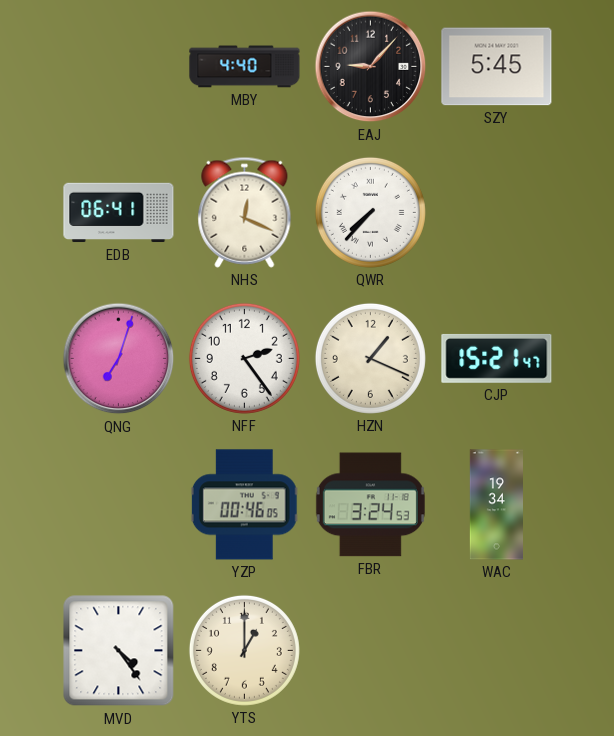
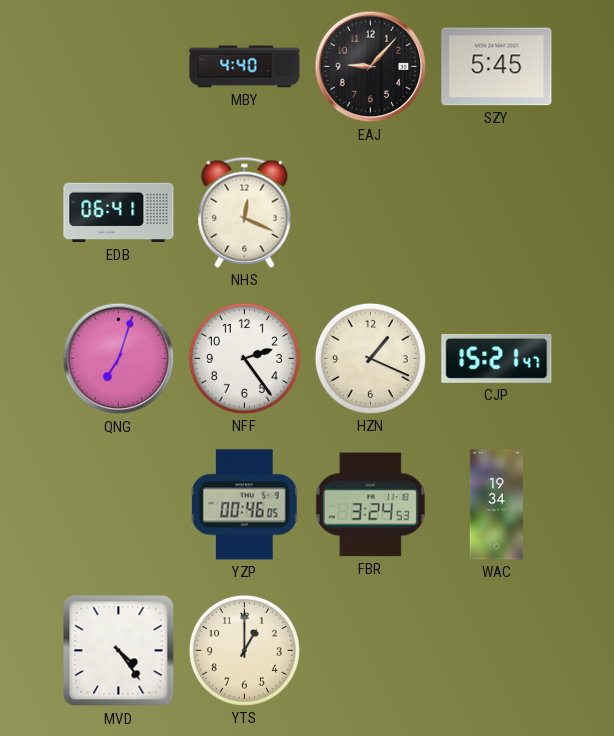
QWR: 7:37 -> none
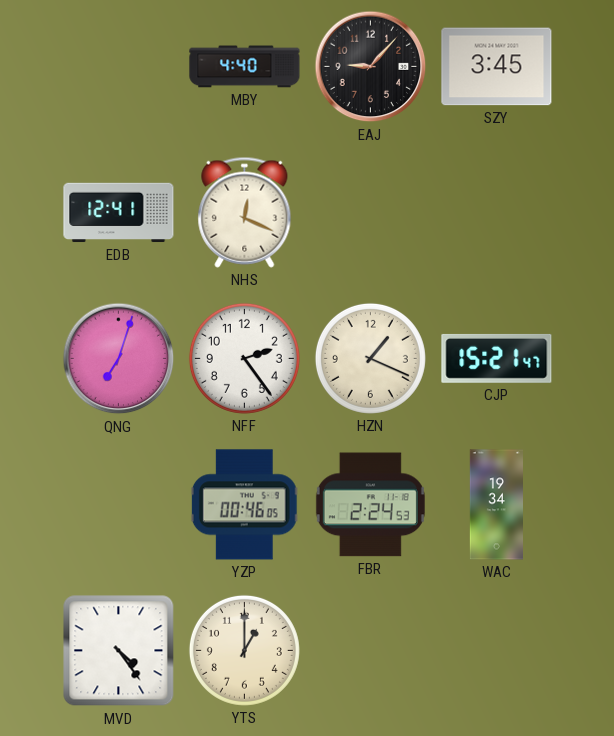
SZY: 5:45 -> 3:45
EDB: 06:41 -> 12:41
FBR: 3:24 -> 2:24
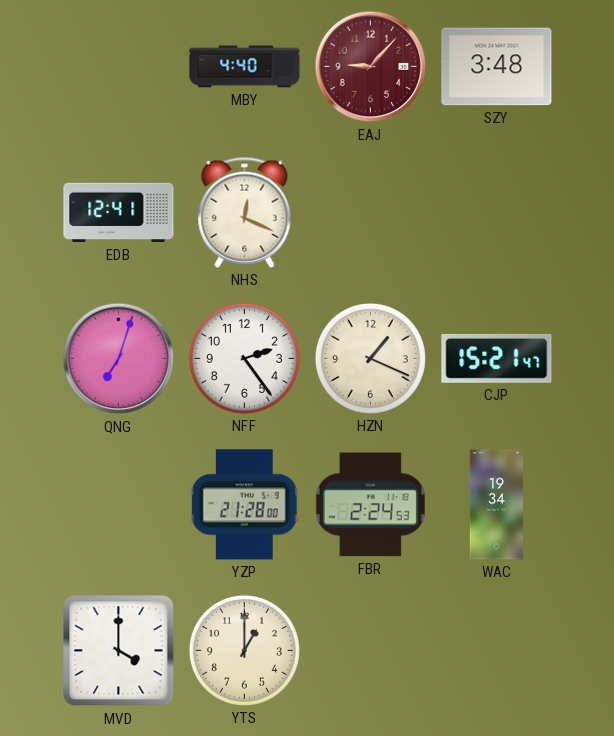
EAJ dial: black -> burgundy
SZY: 3:45 -> 3:48
YZP: 00:46 -> 21:28
MVD: 4:24 -> 4:00
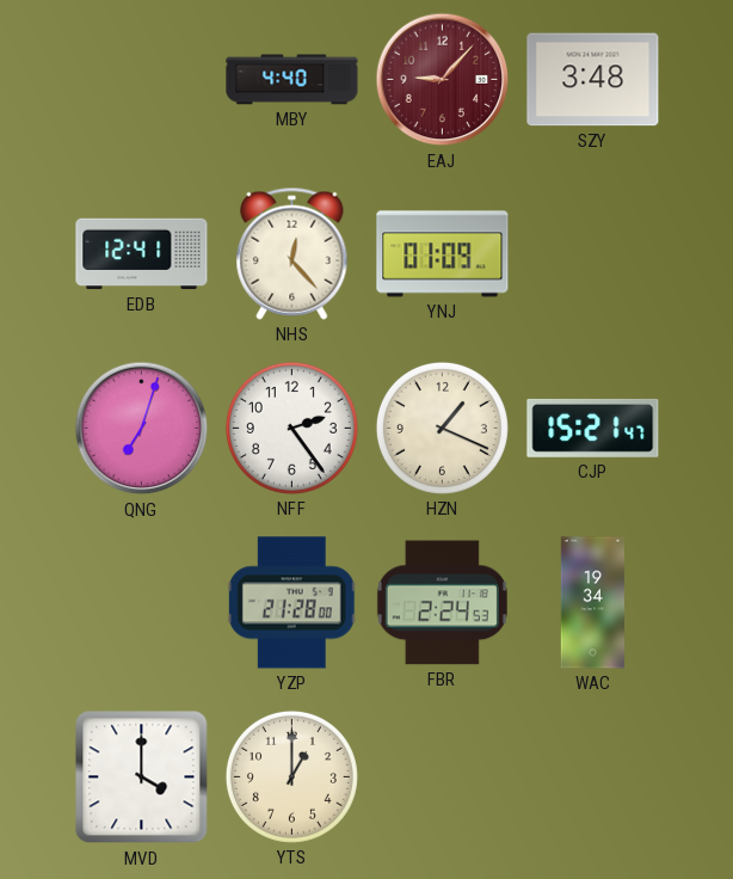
NHS: 12:19 -> 12:23
YNJ: none -> 01:09
